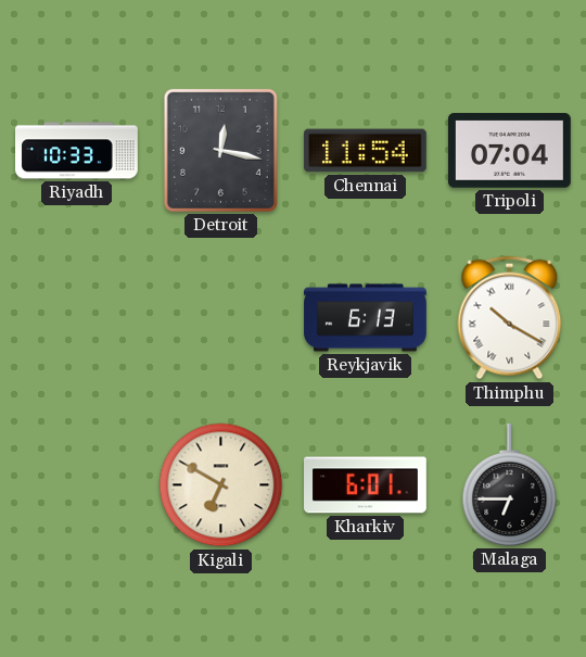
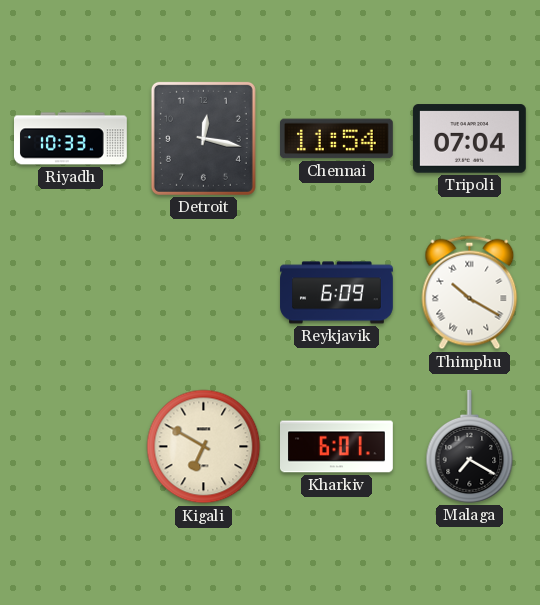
Reykjavik: 6:13 -> 6:09
Malaga: 6:45 -> 7:20
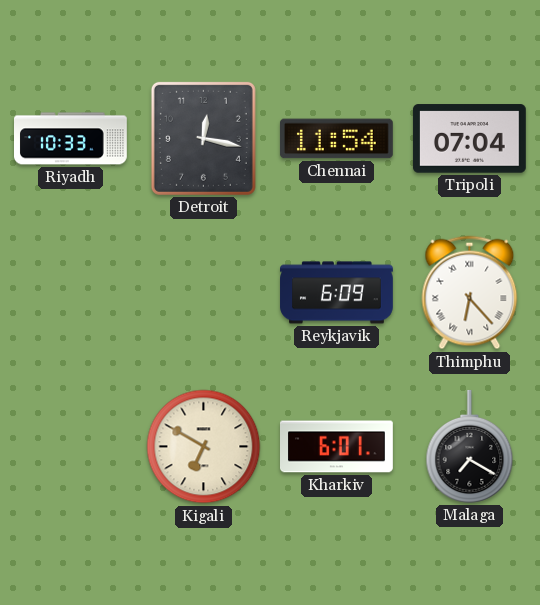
Thimphu: 10:20 -> 6:23
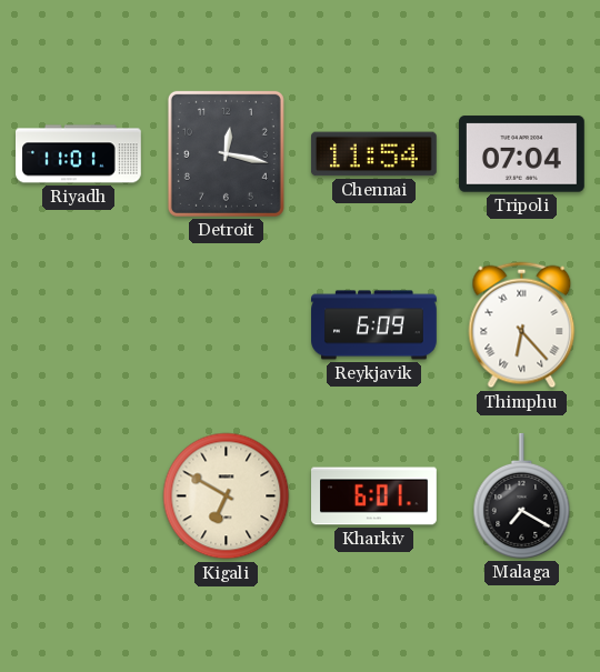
Riyadh: 10:33 -> 11:01
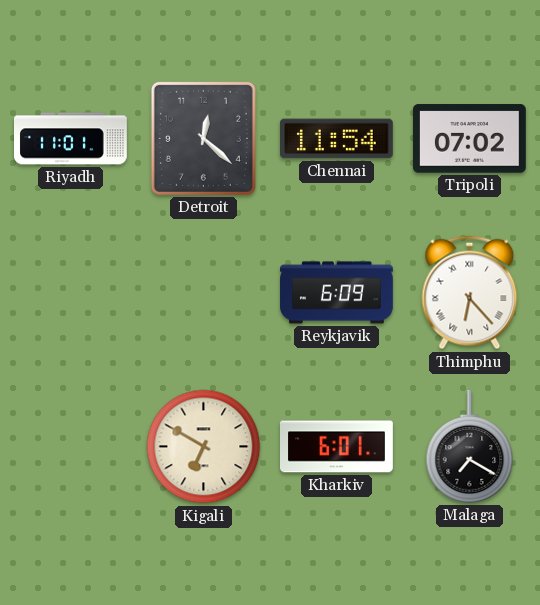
Detroit: 12:17 -> 12:22
Tripoli: 07:04 -> 07:02
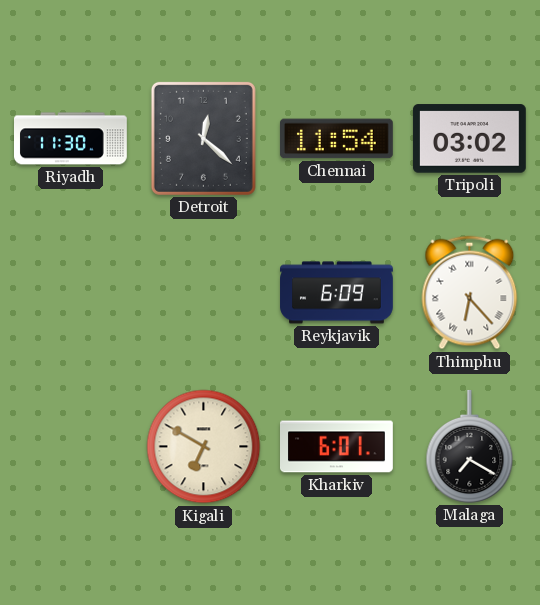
Riyadh: 11:01 -> 11:30
Tripoli: 07:02 -> 03:02
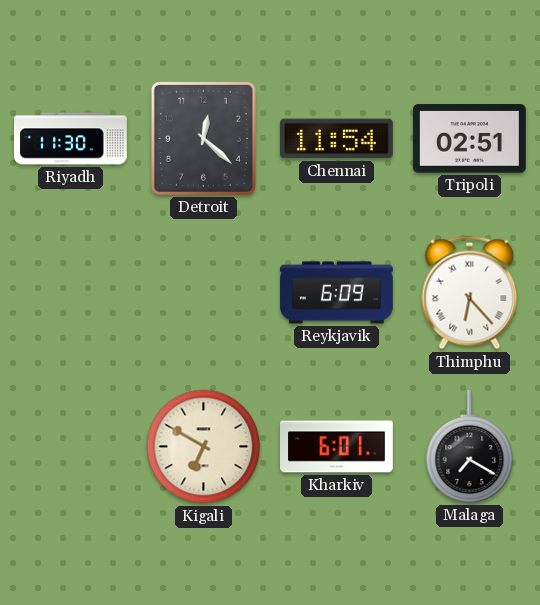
Tripoli: 03:02 -> 02:51
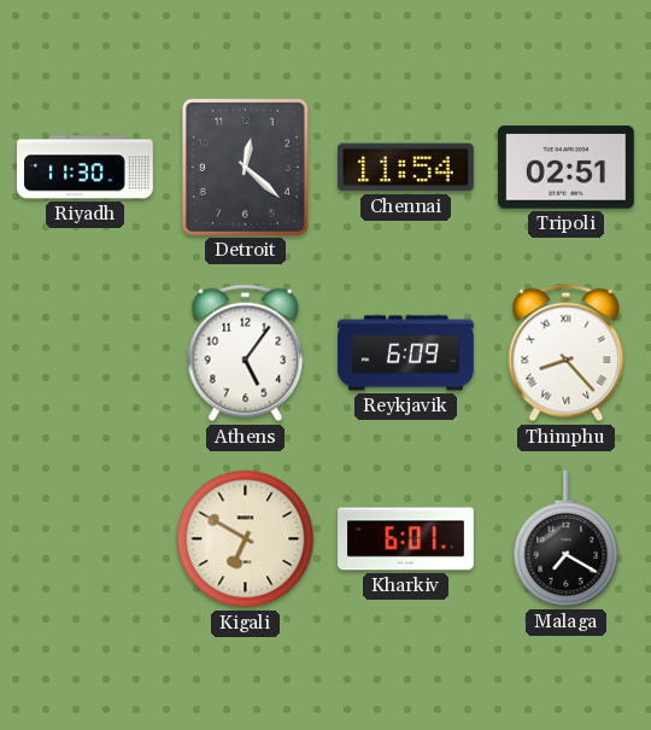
Athens: none -> 5:06
Thimphu: 6:23 -> 8:23
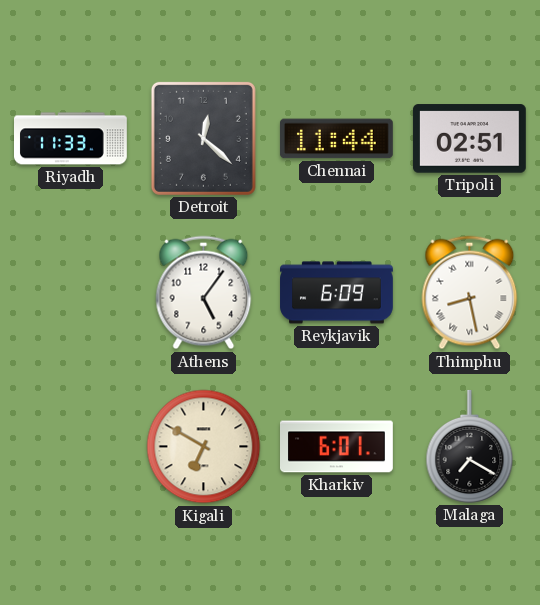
Riyadh: 11:30 -> 11:33
Chennai: 11:54 -> 11:44
Thimphu: 8:23 -> 8:28
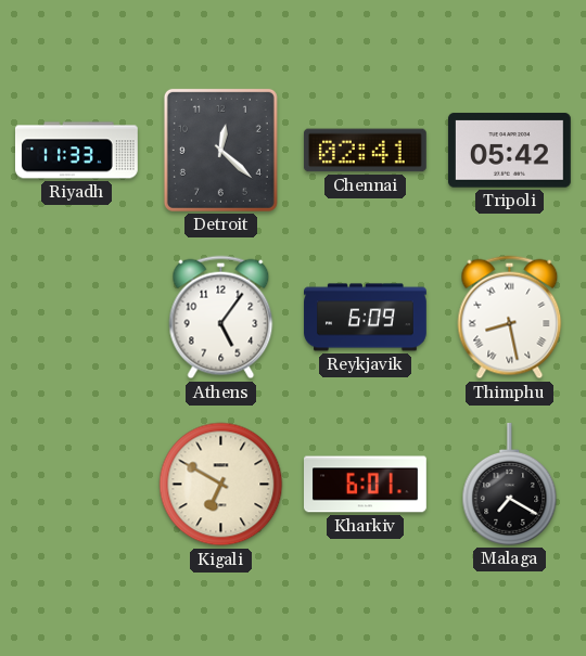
Chennai: 11:44 -> 02:41
Tripoli: 02:51 -> 05:42
